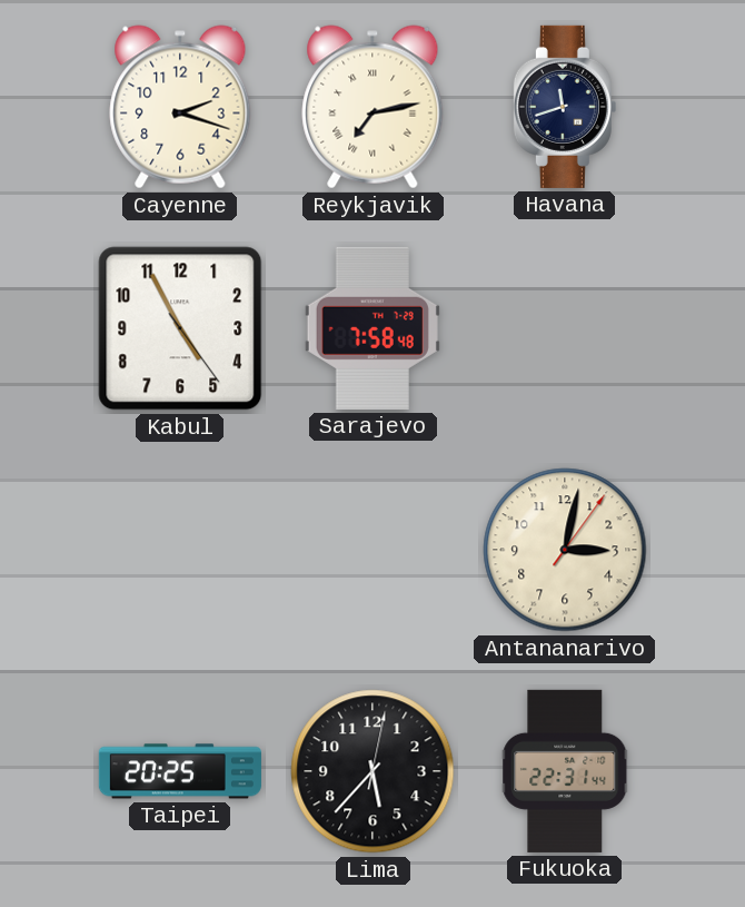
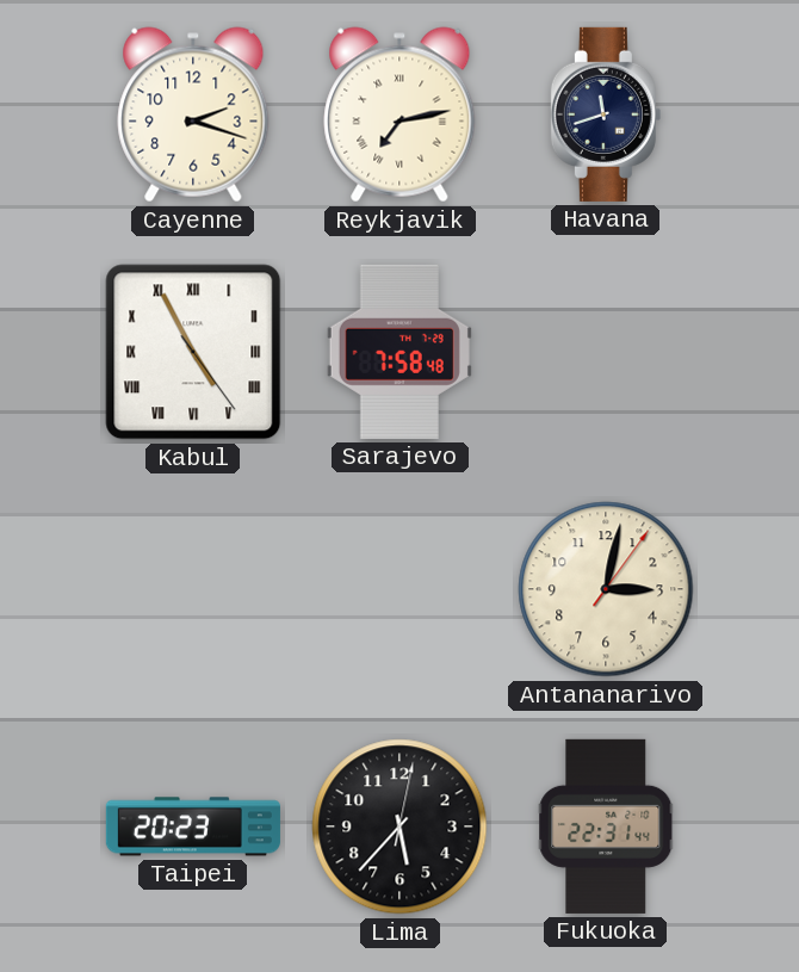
Kabul numerals: Arabic -> Roman
Taipei: 20:25 -> 20:23
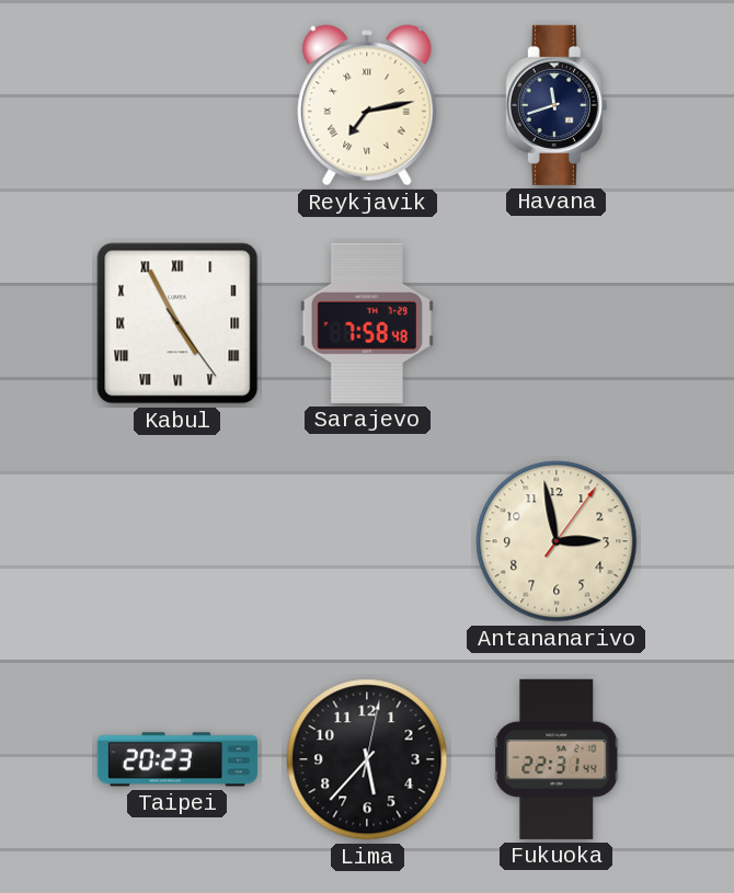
Cayenne: 2:18 -> none
Antananarivo: 3:02 -> 2:58
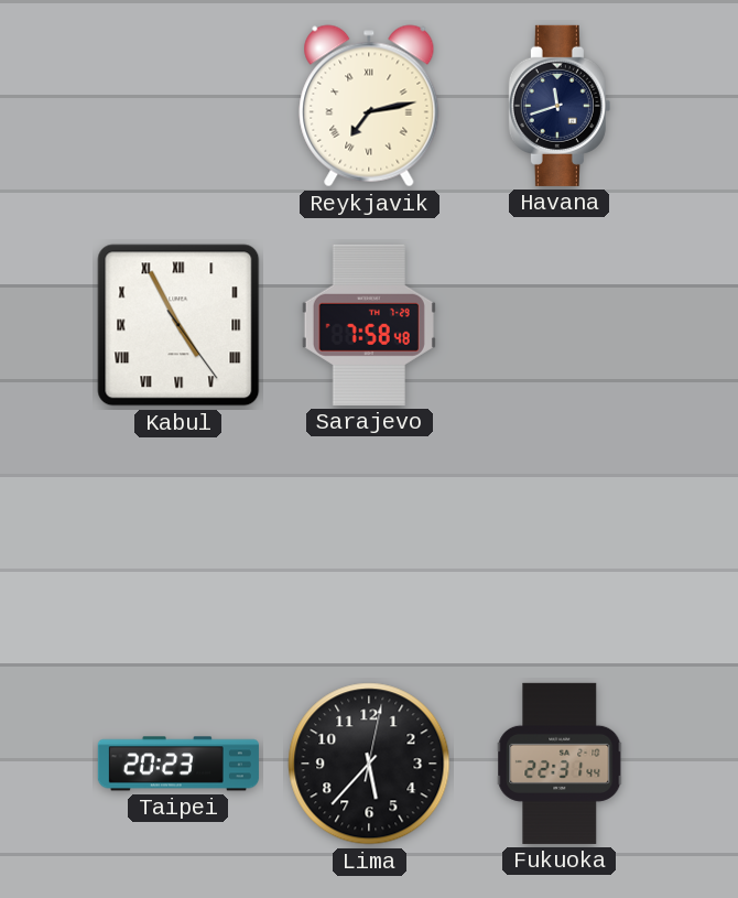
Antananarivo: 2:58 -> none
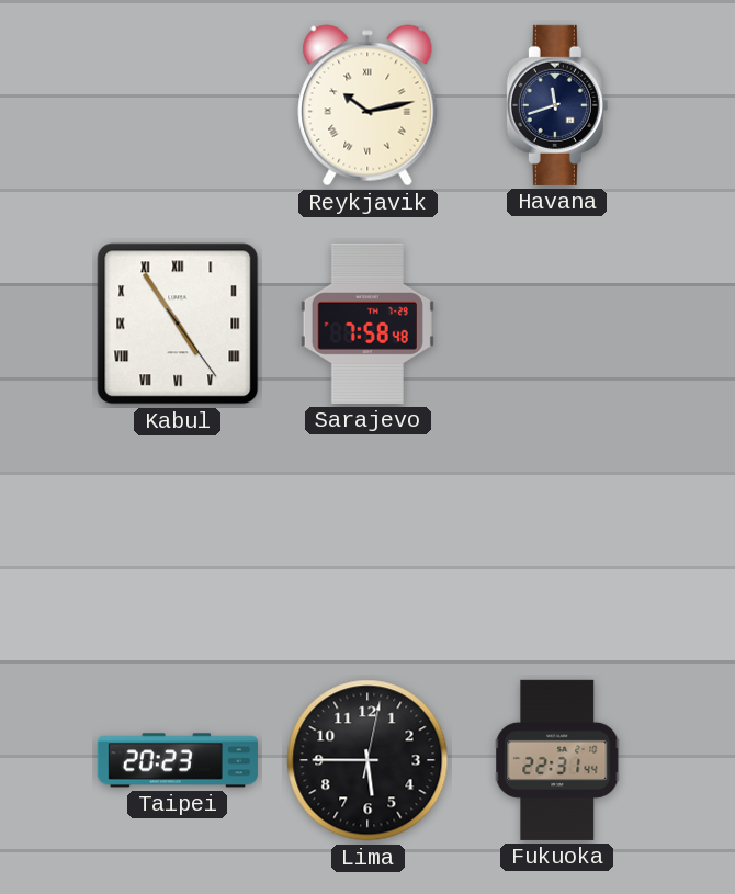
Reykjavik: 7:13 -> 10:13
Kabul: 4:55 -> 4:54
Lima: 5:37 -> 5:45
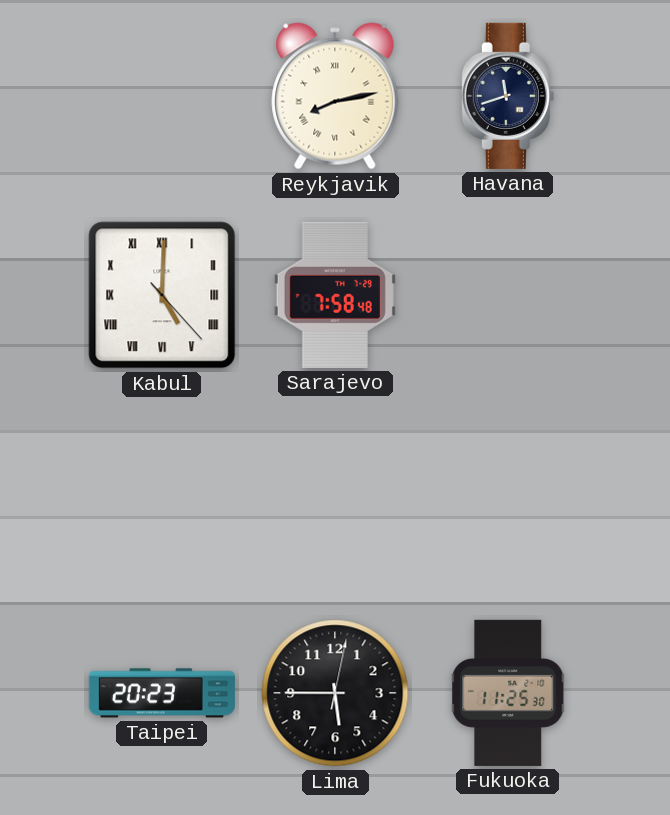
Reykjavik: 10:13 -> 8:13
Kabul: 4:54 -> 5:00
Fukuoka: 22:31 -> 11:25
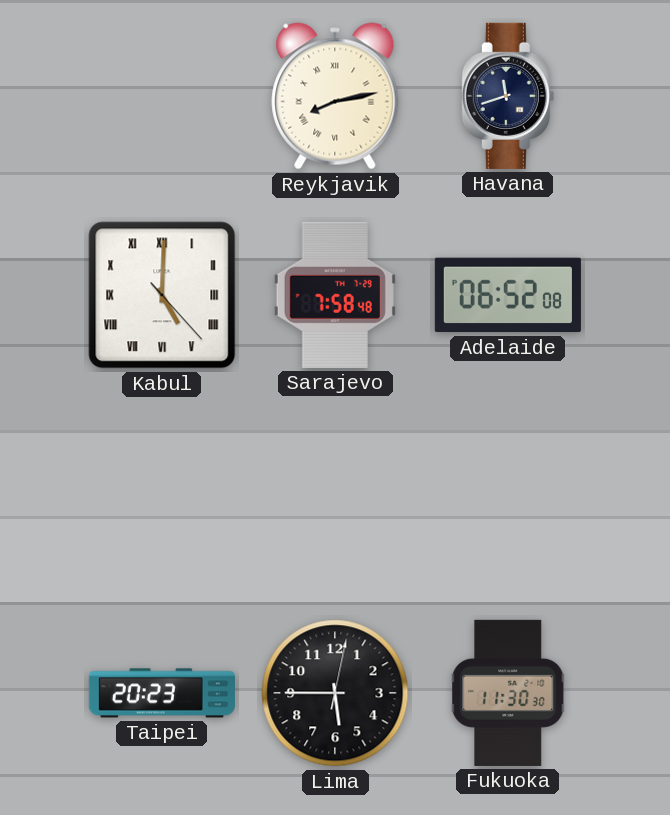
Adelaide: none -> 06:52
Fukuoka: 11:25 -> 11:30
